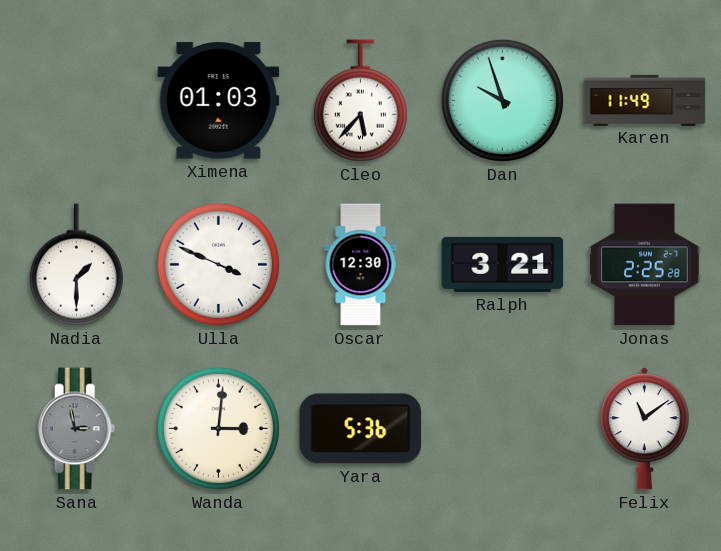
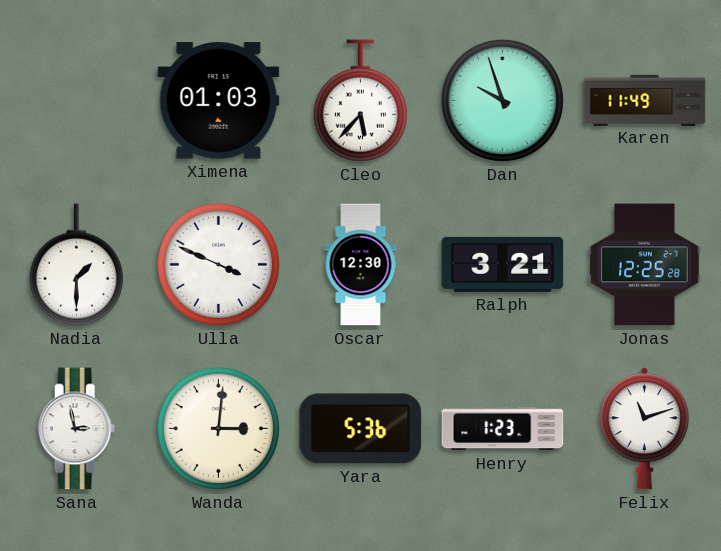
Jonas: 2:25 -> 12:25
Sana dial: grey -> white
Henry: none -> 1:23
Felix: 11:09 -> 11:12
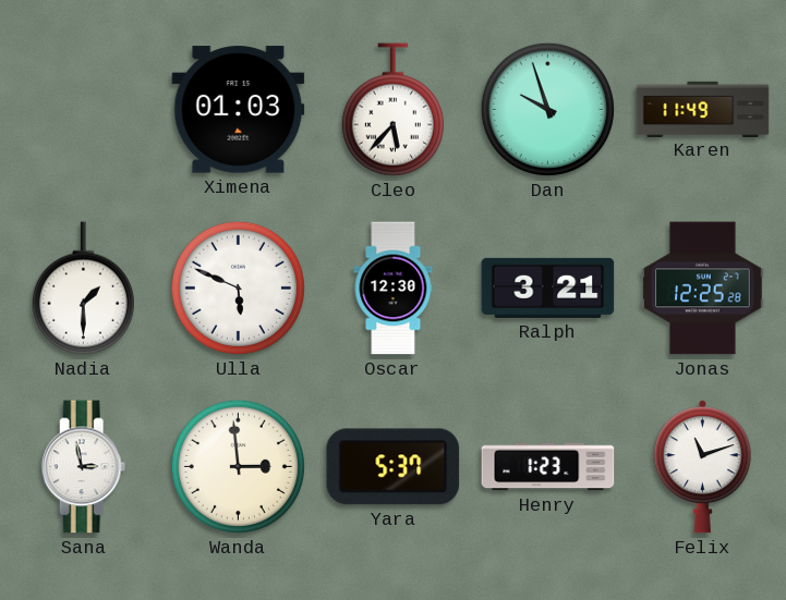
Ulla: 3:49 -> 5:49
Wanda: 3:01 -> 2:59
Yara: 5:36 -> 5:37
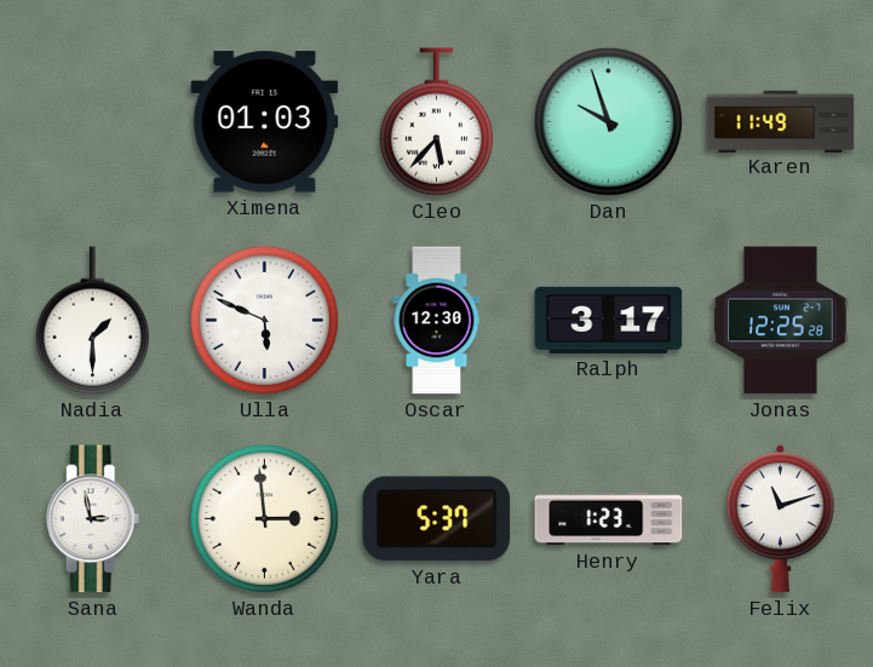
Ralph: 3:21 -> 3:17
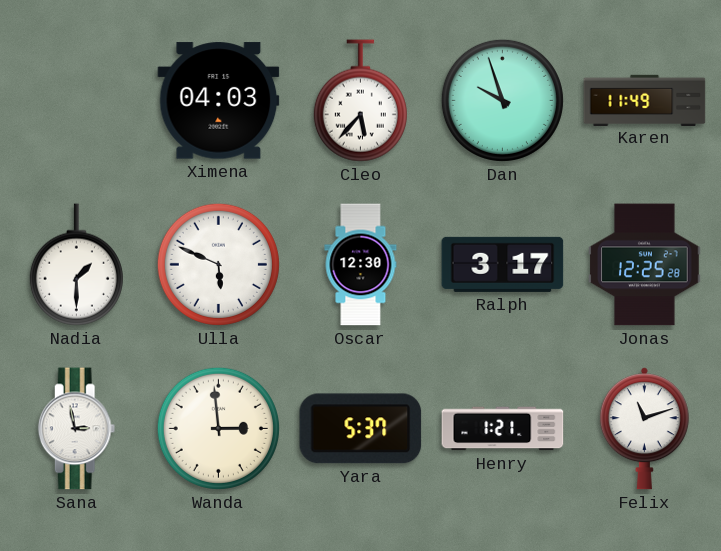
Ximena: 01:03 -> 04:03
Henry: 1:23 -> 1:21
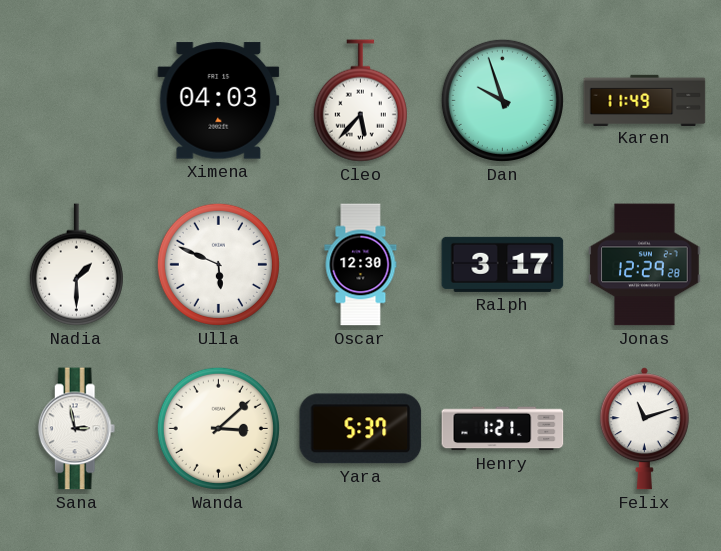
Jonas: 12:25 -> 12:29
Wanda: 2:59 -> 3:08
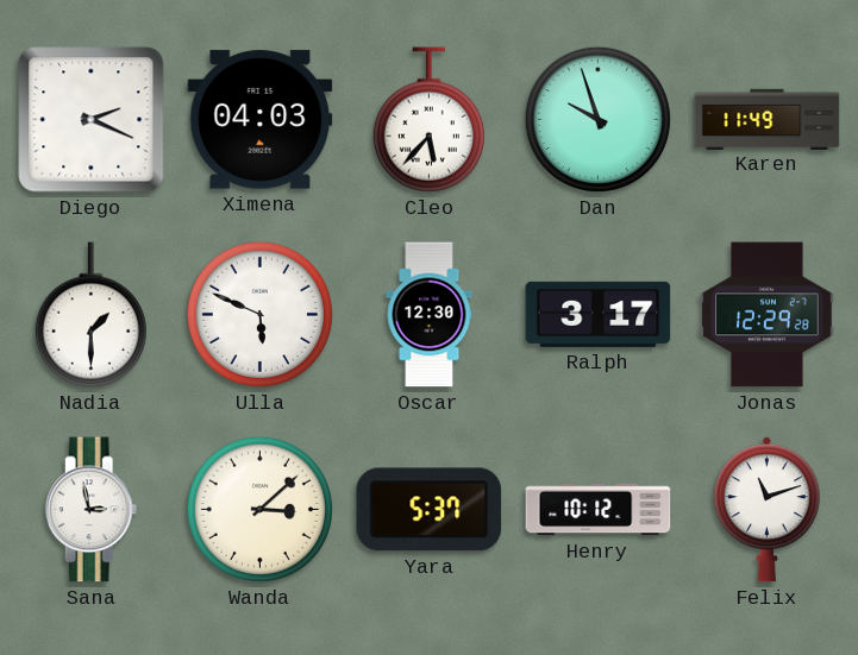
Diego: none -> 2:19
Henry: 1:21 -> 10:12
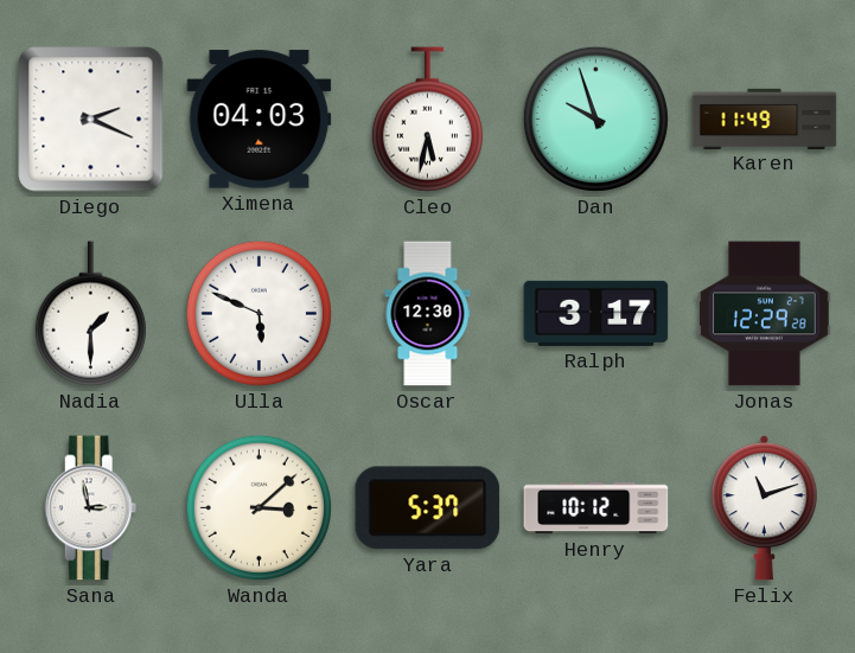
Cleo: 5:37 -> 5:32
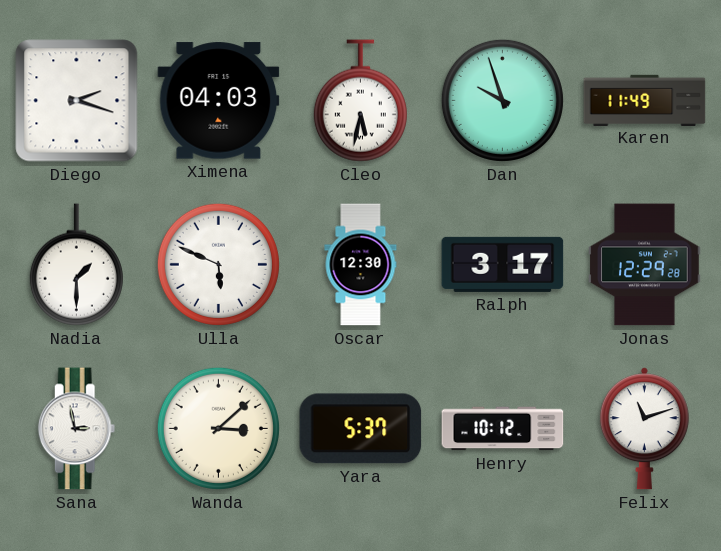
Diego: 2:19 -> 2:18
